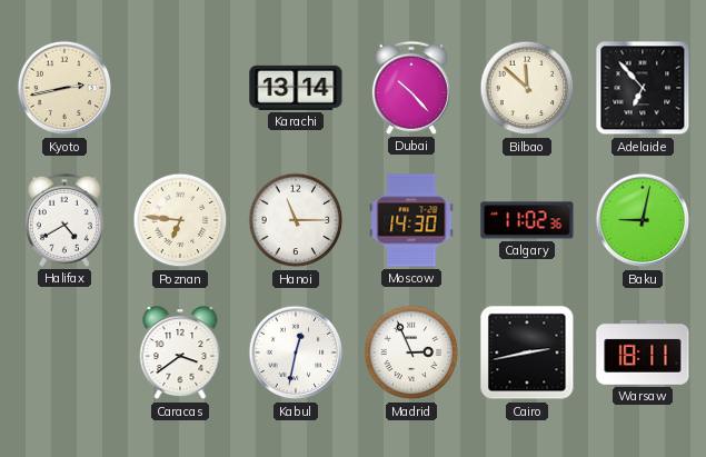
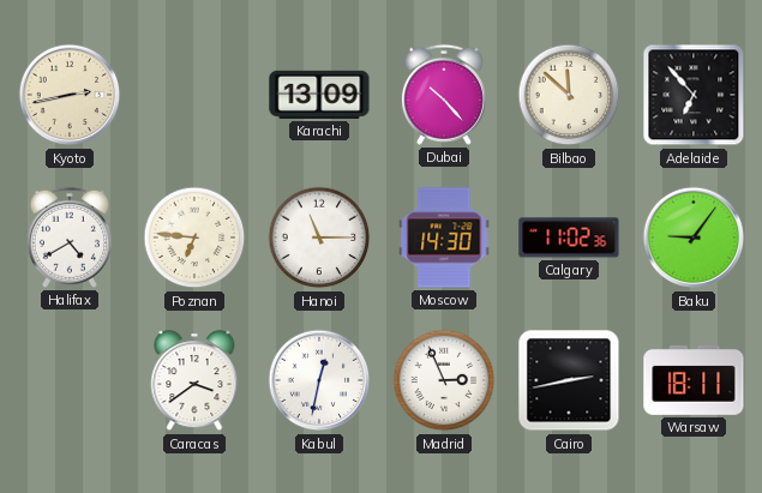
Karachi: 13:14 -> 13:09
Baku: 9:02 -> 9:06
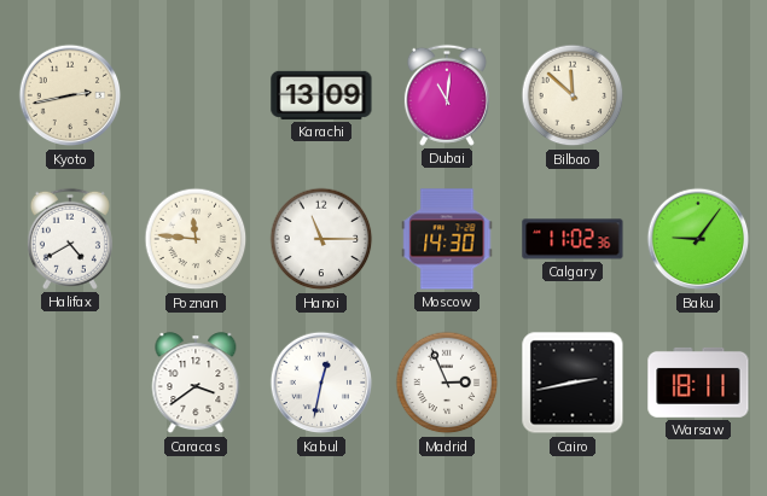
Dubai: 10:23 -> 11:01
Adelaide: 6:53 -> none
Poznan: 6:46 -> 11:46
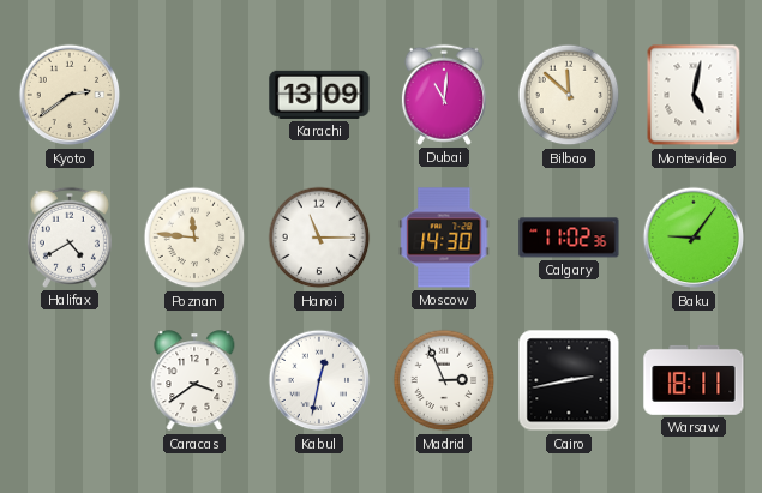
Kyoto: 2:43 -> 2:39
Montevideo: none -> 5:02
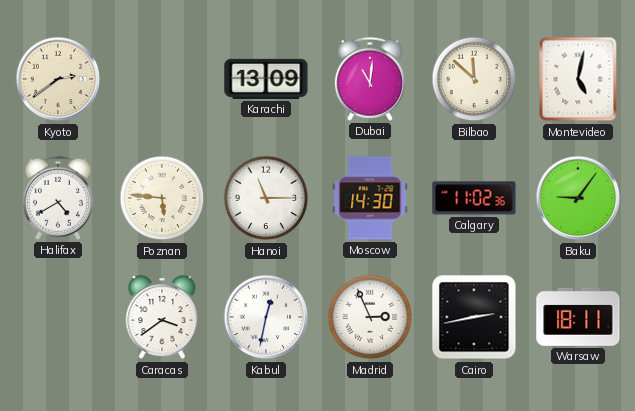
Poznan: 11:46 -> 5:46
